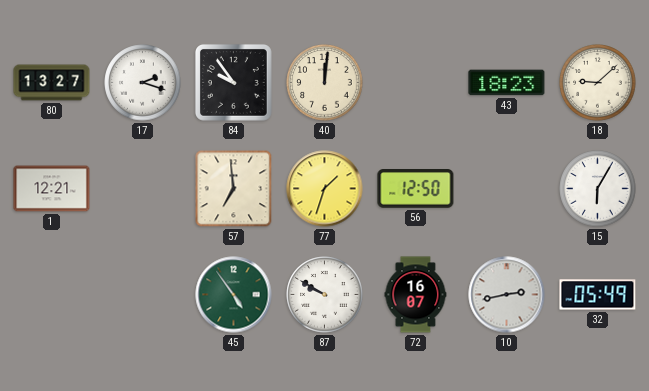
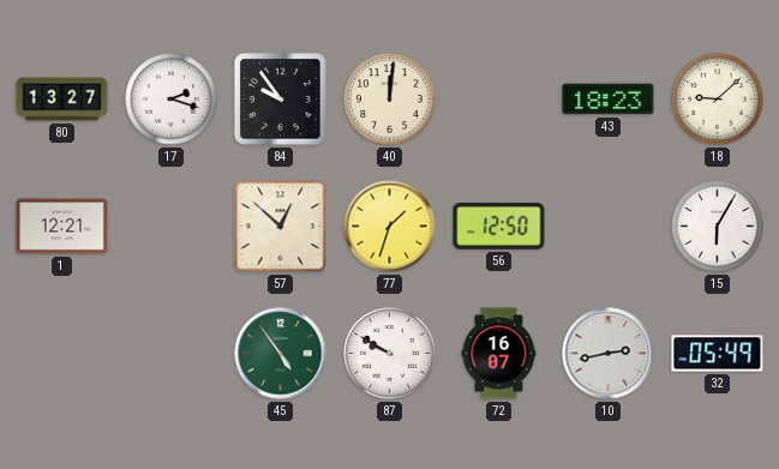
57: 6:59 -> 12:52
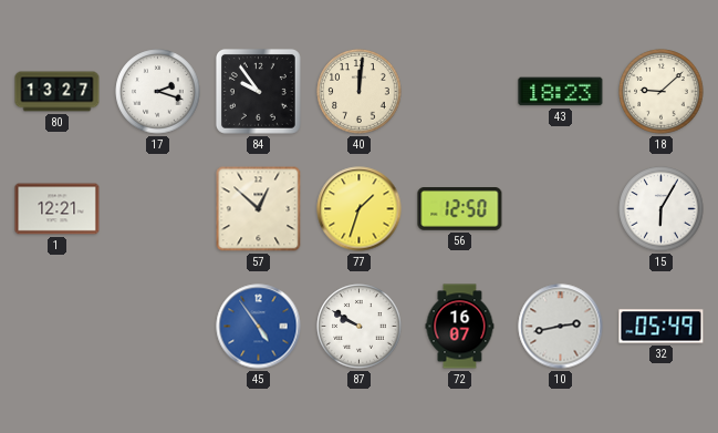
45 dial: green -> blue
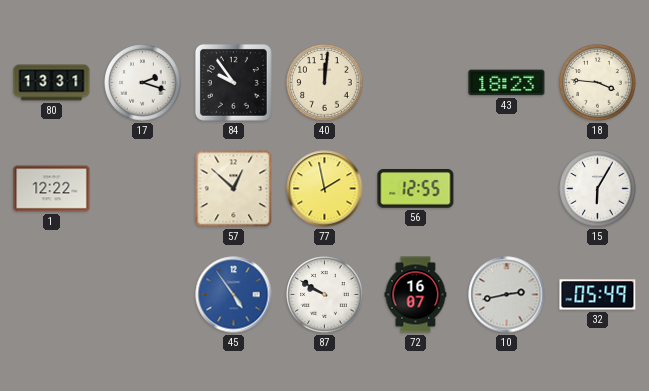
80: 13:27 -> 13:31
18: 9:08 -> 3:46
1: 12:21 -> 12:22
77: 1:33 -> 1:58
56: 12:50 -> 12:55
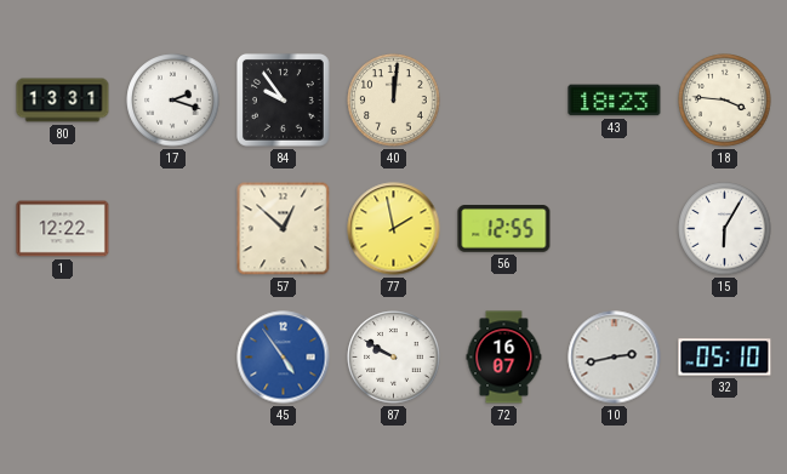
32: 05:49 -> 05:10
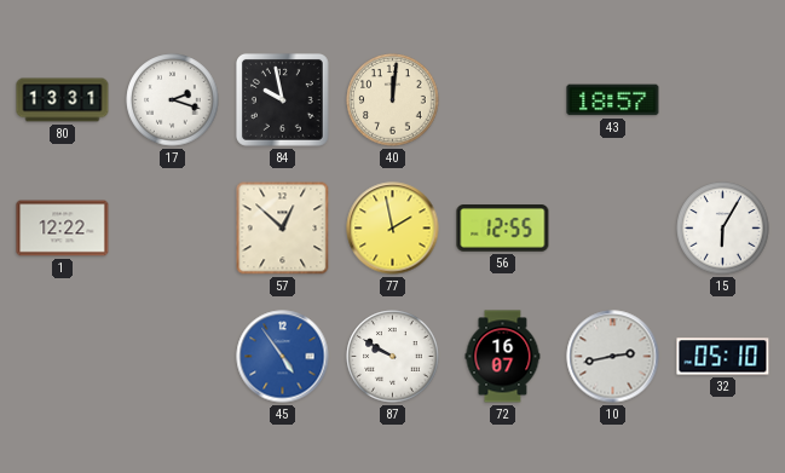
84: 9:54 -> 9:58
43: 18:23 -> 18:57
18: 3:46 -> none
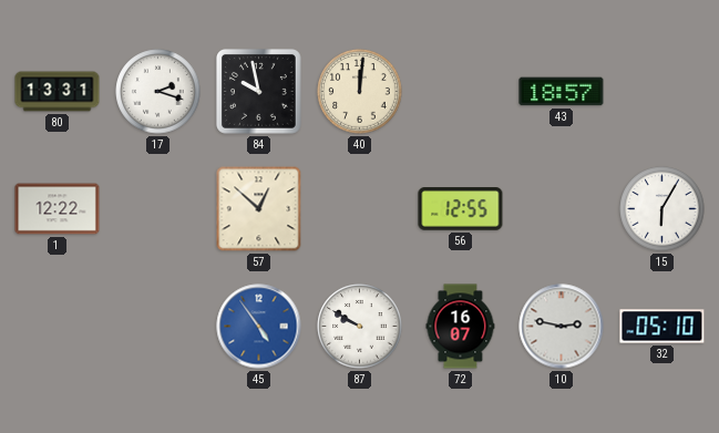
77: 1:58 -> none
10: 2:43 -> 2:47
